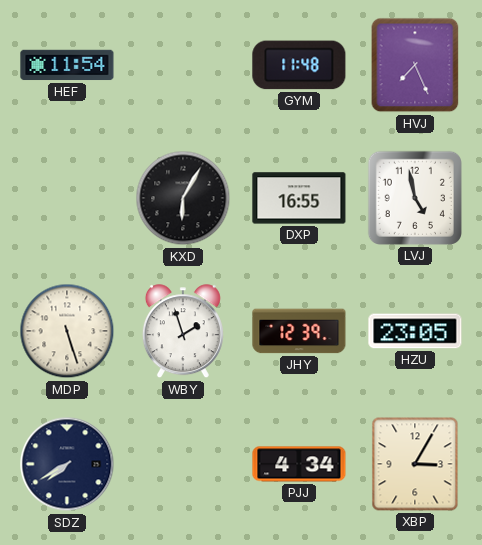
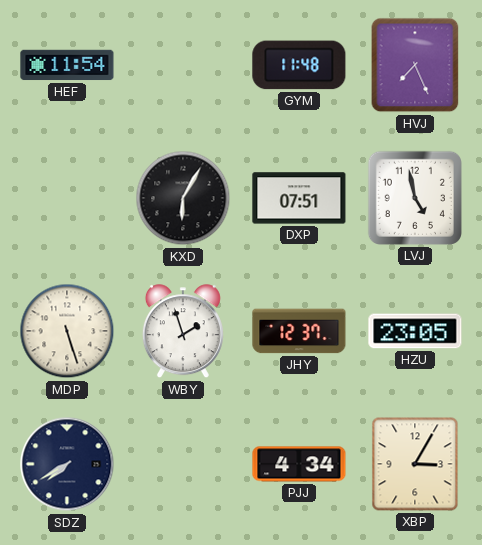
DXP: 16:55 -> 07:51
JHY: 12:39 -> 12:37
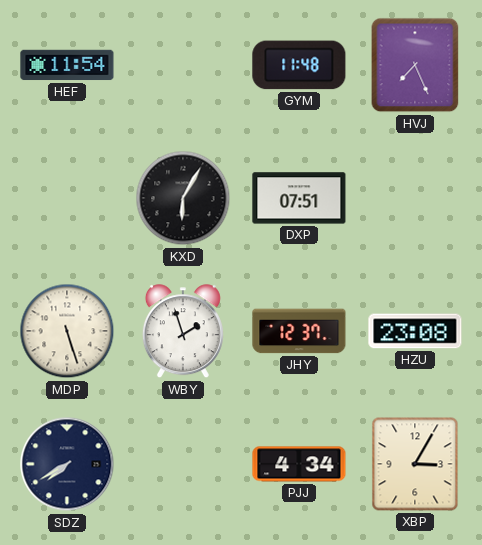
LVJ: 4:58 -> none
HZU: 23:05 -> 23:08
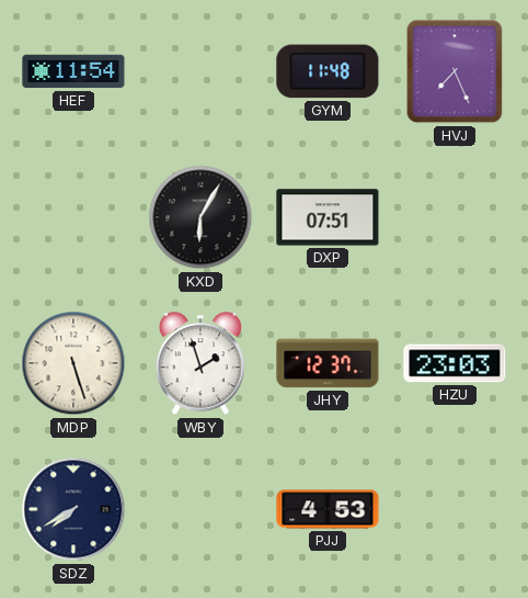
HZU: 23:08 -> 23:03
PJJ: 4:34 -> 4:53
XBP: 3:05 -> none
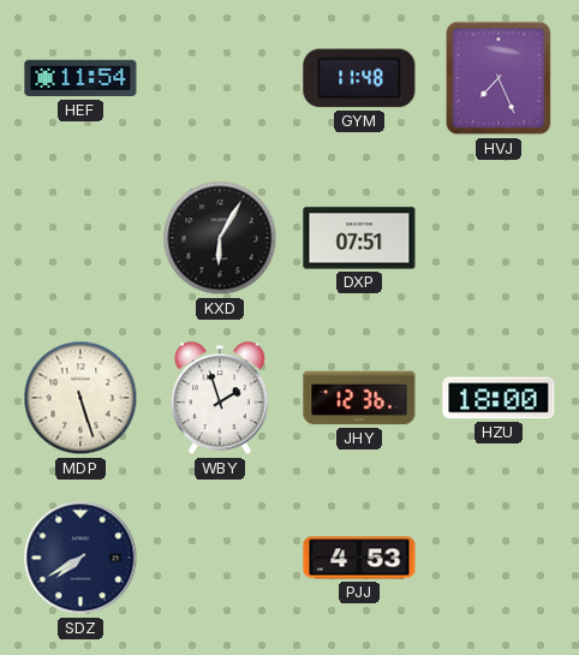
JHY: 12:37 -> 12:36
HZU: 23:03 -> 18:00
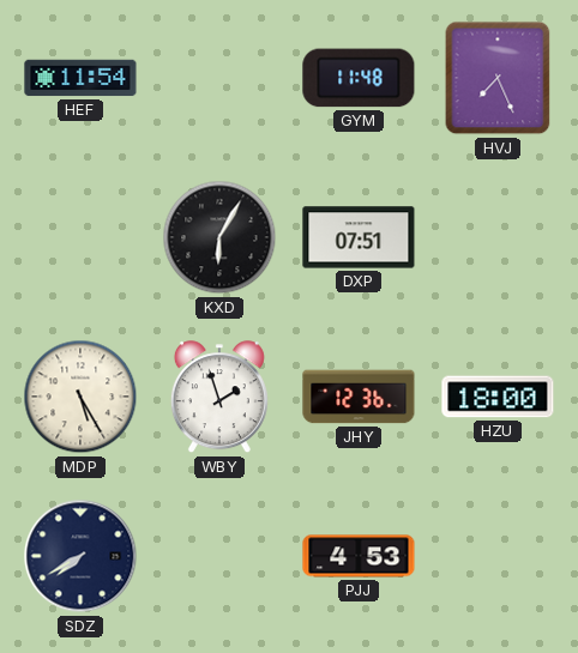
MDP: 5:27 -> 5:25
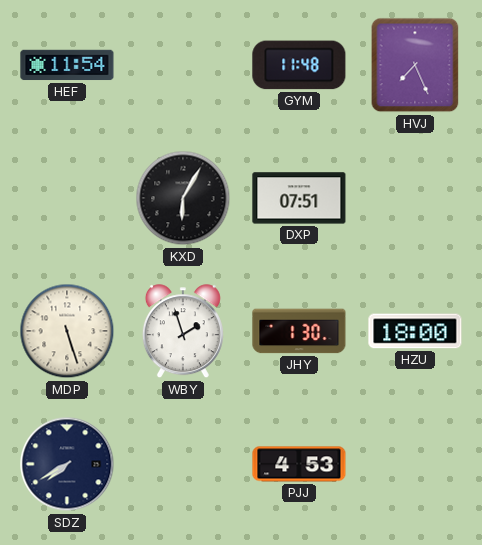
MDP: 5:25 -> 5:27
JHY: 12:36 -> 1:30
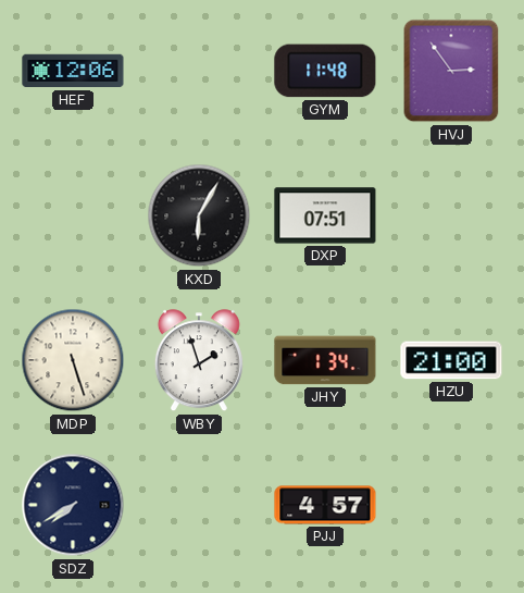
HEF: 11:54 -> 12:06
HVJ: 7:26 -> 2:54
JHY: 1:30 -> 1:34
HZU: 18:00 -> 21:00
PJJ: 4:53 -> 4:57
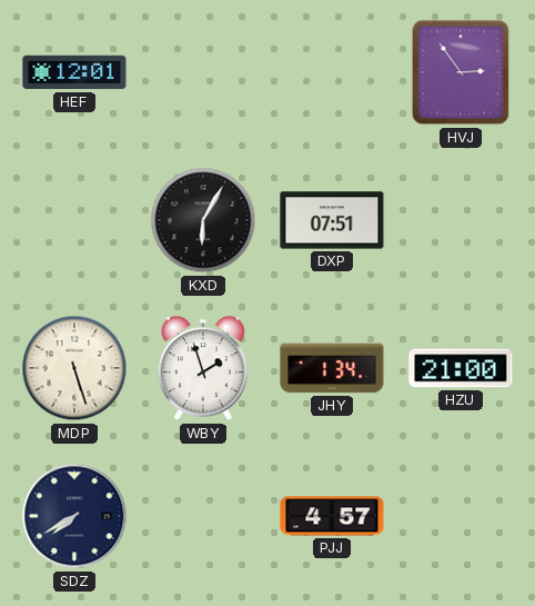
HEF: 12:06 -> 12:01
GYM: 11:48 -> none
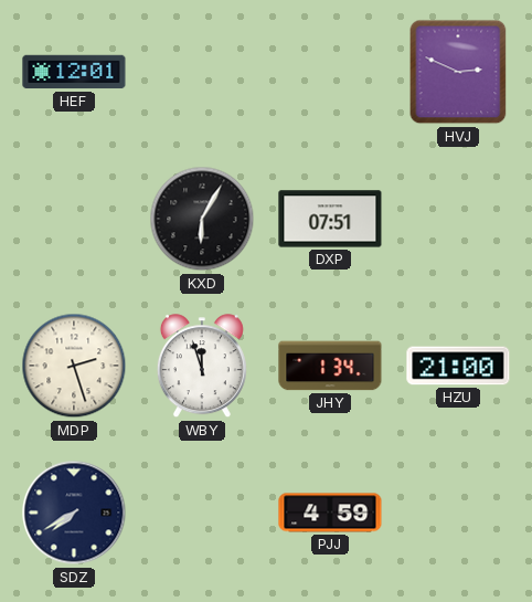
HVJ: 2:54 -> 2:49
MDP: 5:27 -> 2:27
WBY: 1:57 -> 11:57
PJJ: 4:57 -> 4:59
